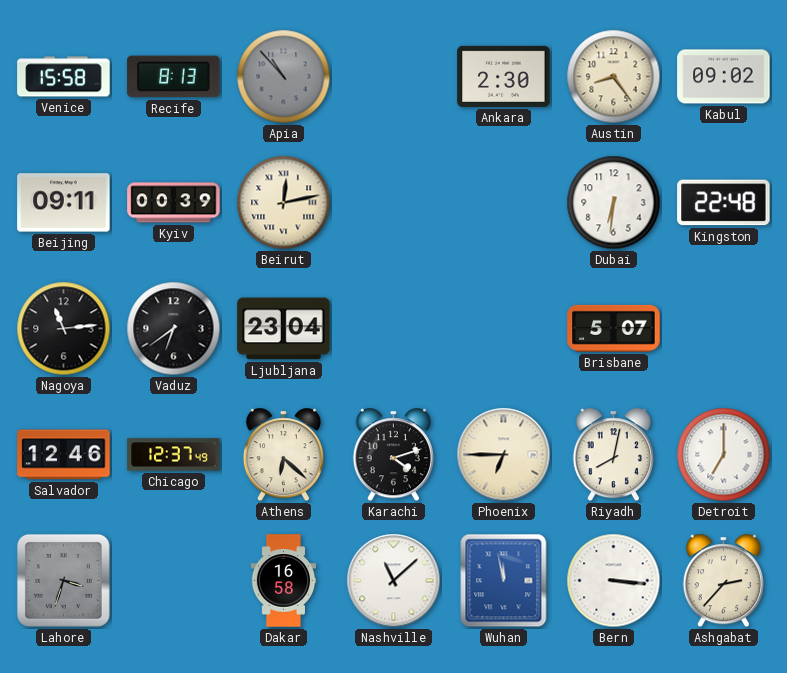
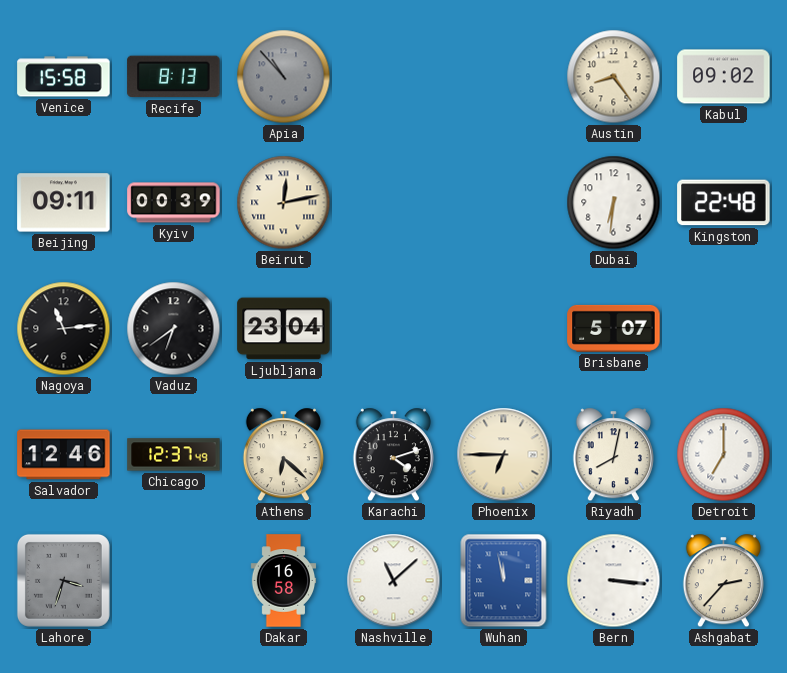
Ankara: 2:30 -> none
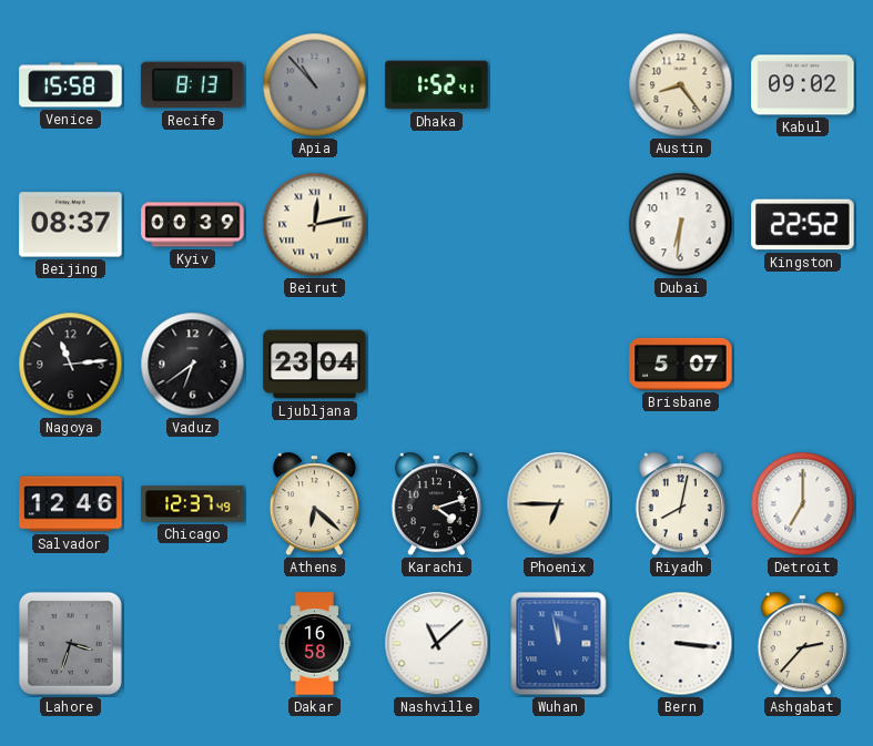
Dhaka: none -> 1:52
Beijing: 09:11 -> 08:37
Kingston: 22:48 -> 22:52
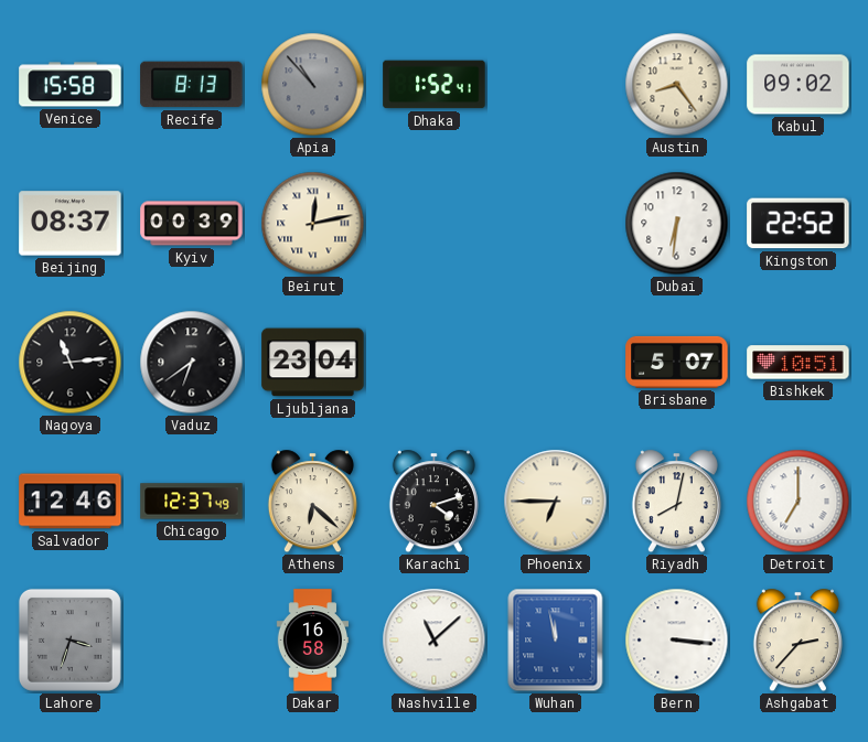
Bishkek: none -> 10:51
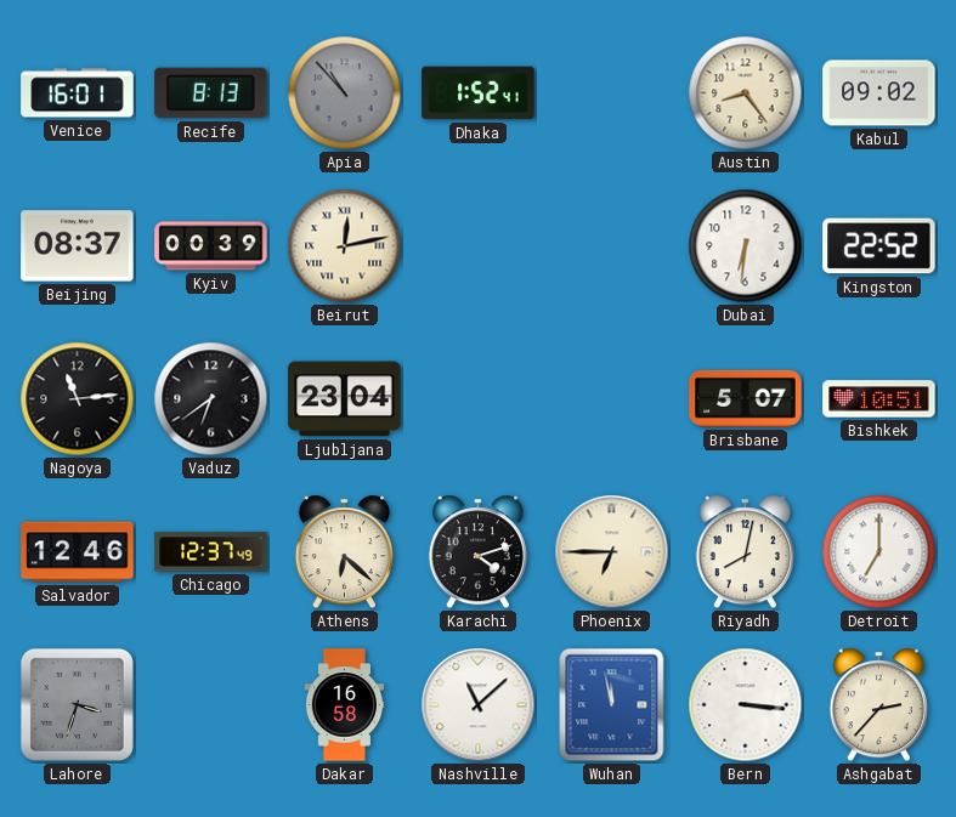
Venice: 15:58 -> 16:01
